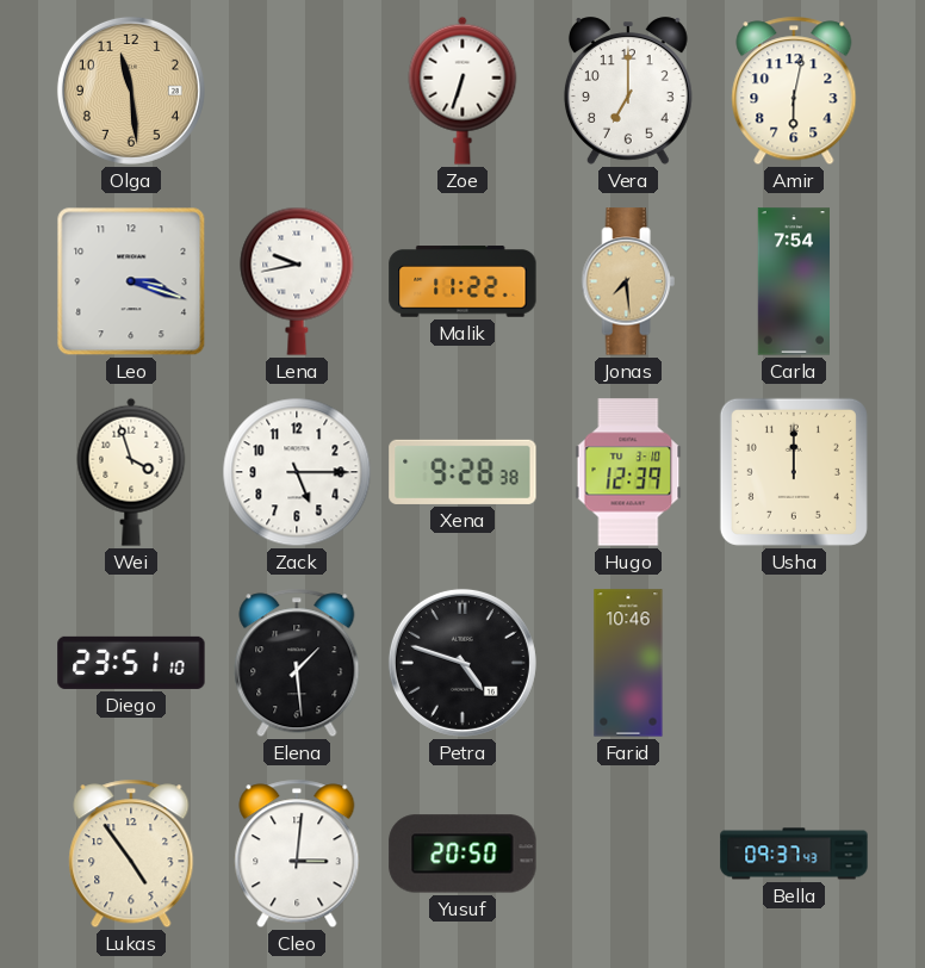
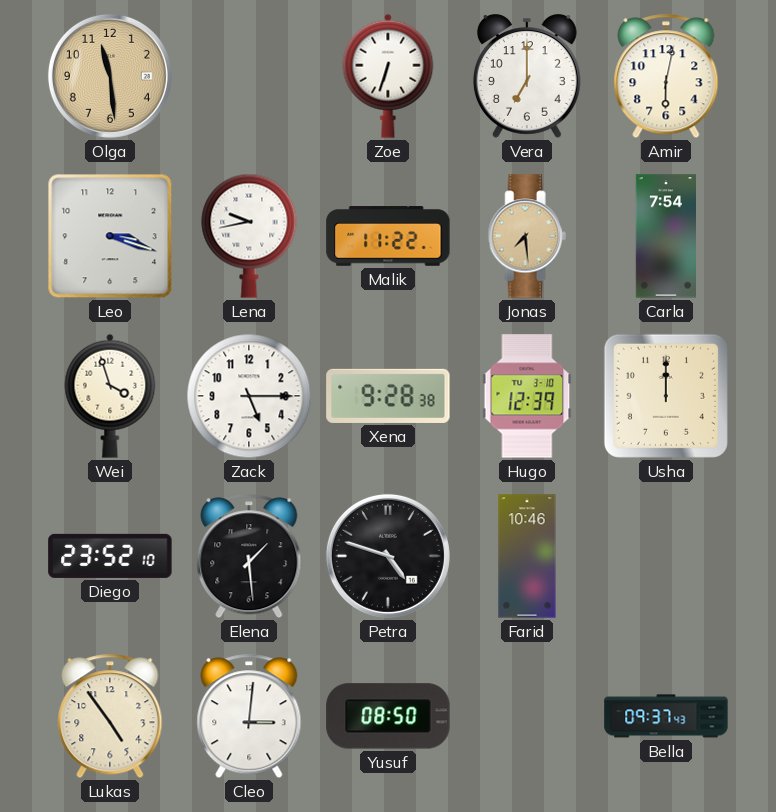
Diego: 23:51 -> 23:52
Yusuf: 20:50 -> 08:50
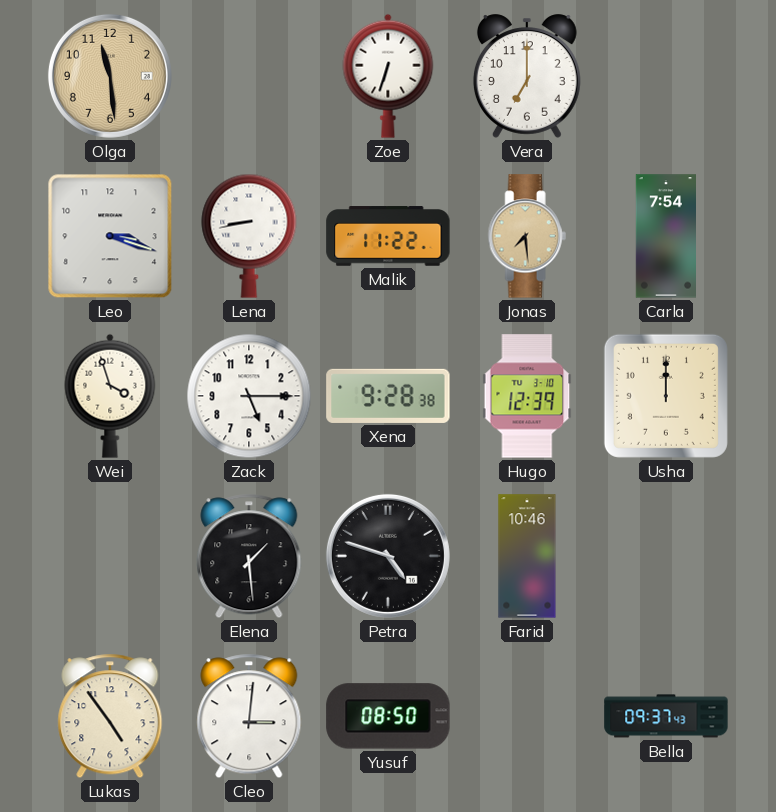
Amir: 6:02 -> none
Lena: 9:43 -> 8:43
Diego: 23:52 -> none
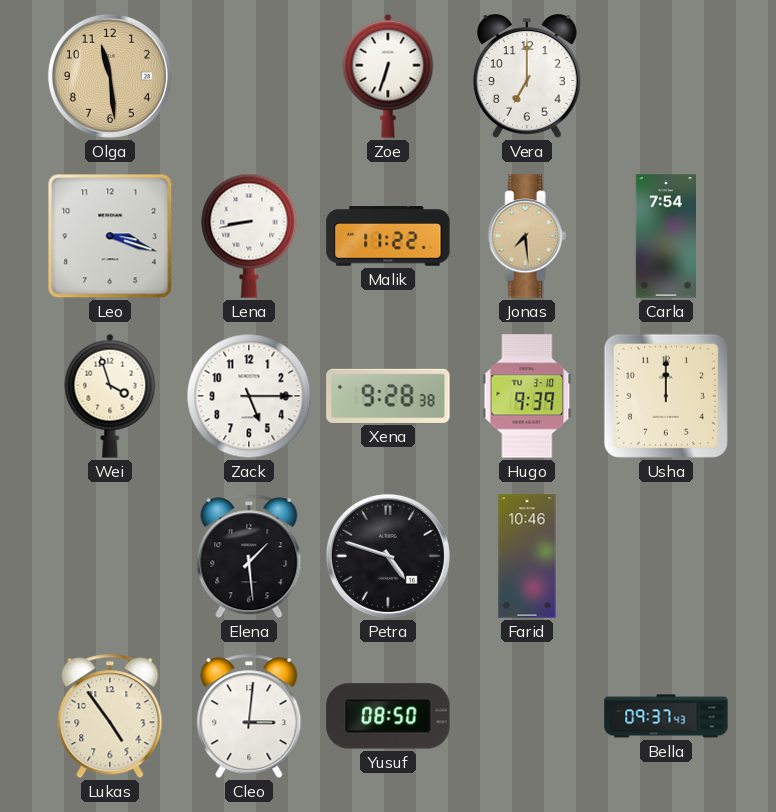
Hugo: 12:39 -> 9:39
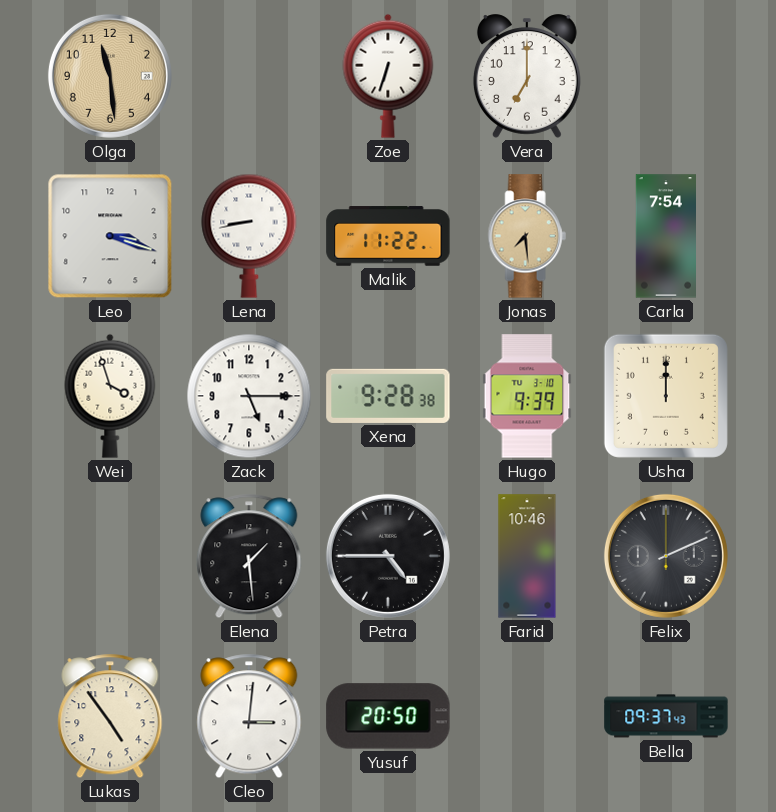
Petra: 4:48 -> 4:45
Felix: none -> 2:11
Yusuf: 08:50 -> 20:50
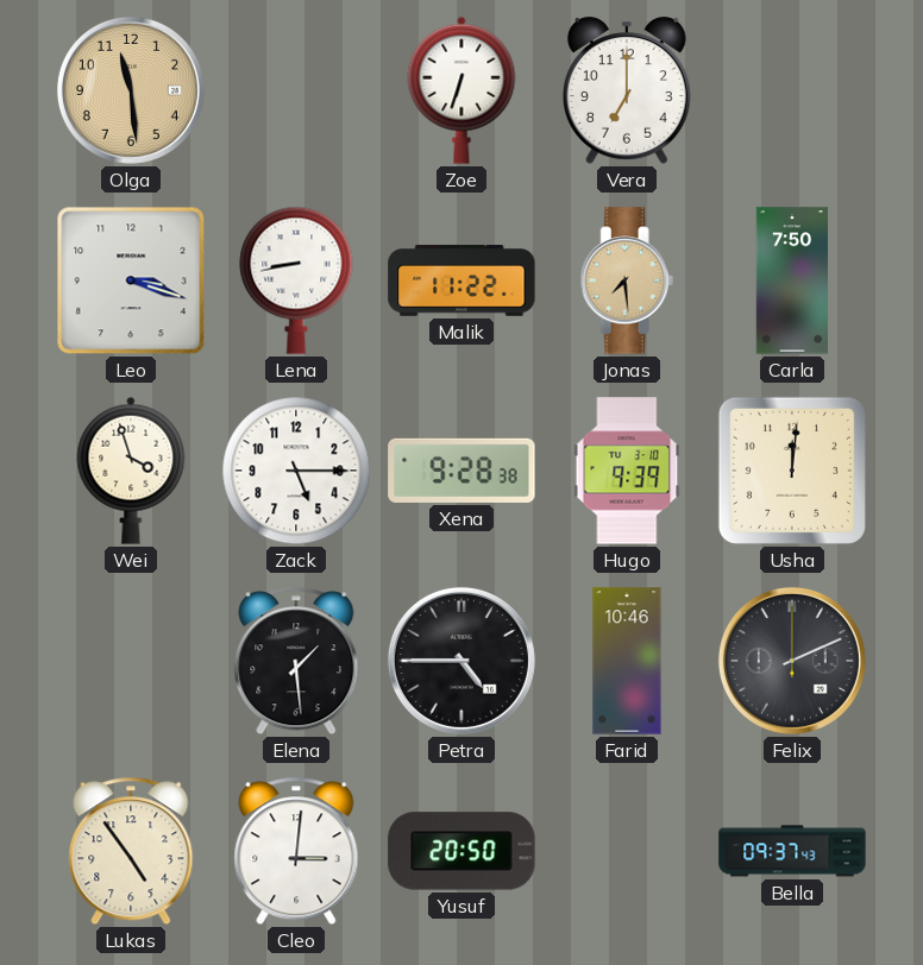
Carla: 7:54 -> 7:50
Usha: 12:00 -> 12:01
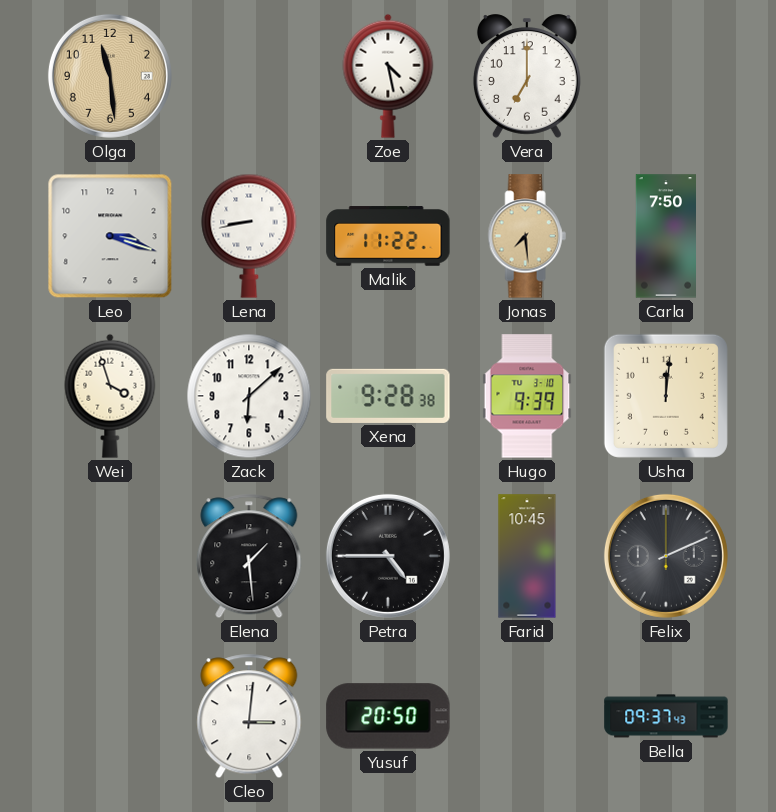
Zoe: 6:33 -> 4:28
Zack: 5:15 -> 6:08
Farid: 10:46 -> 10:45
Lukas: 4:54 -> none
